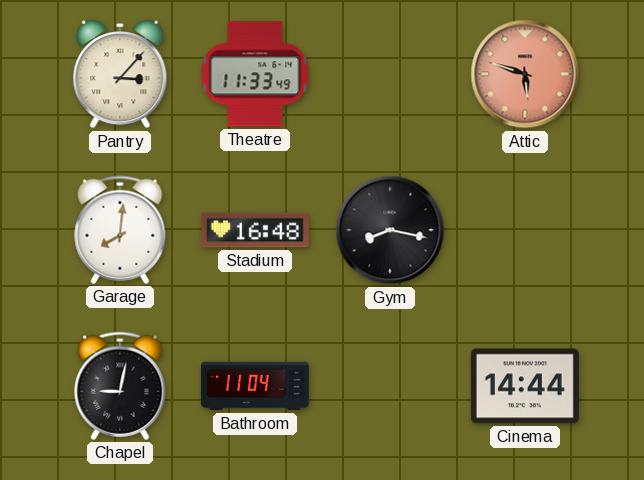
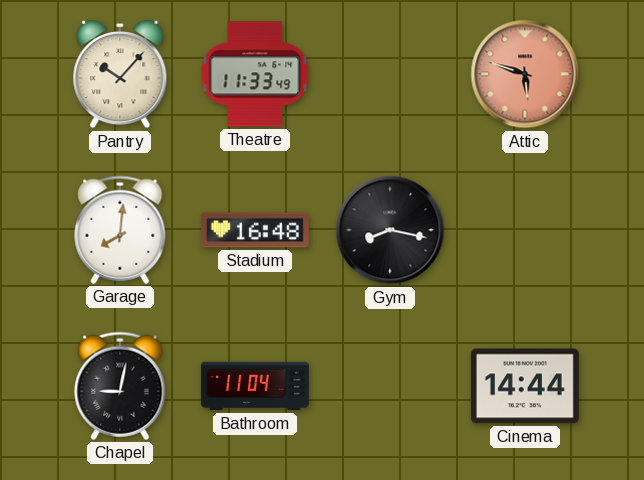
Pantry: 3:07 -> 10:07
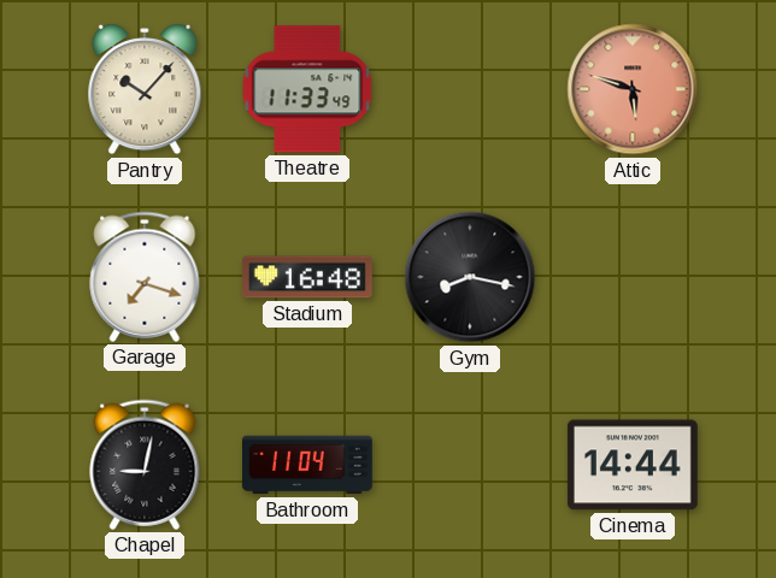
Garage: 8:01 -> 7:18
